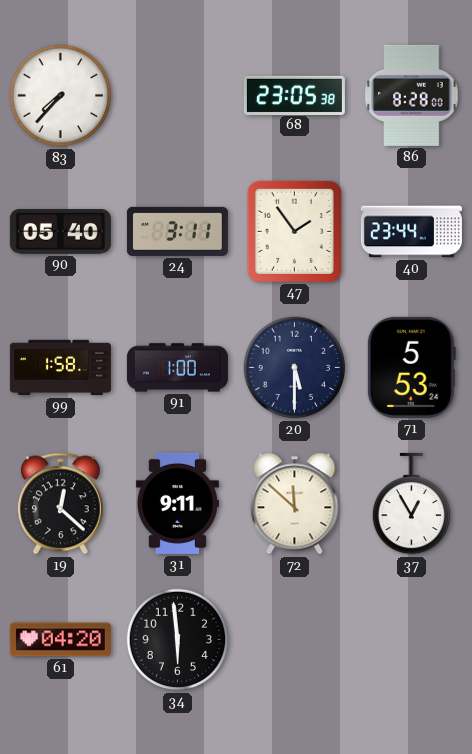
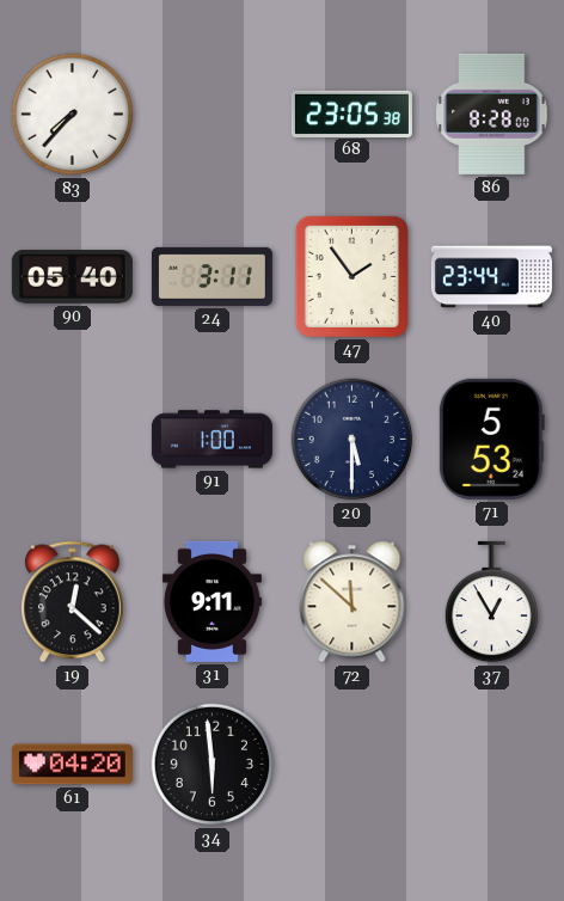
99: 1:58 -> none
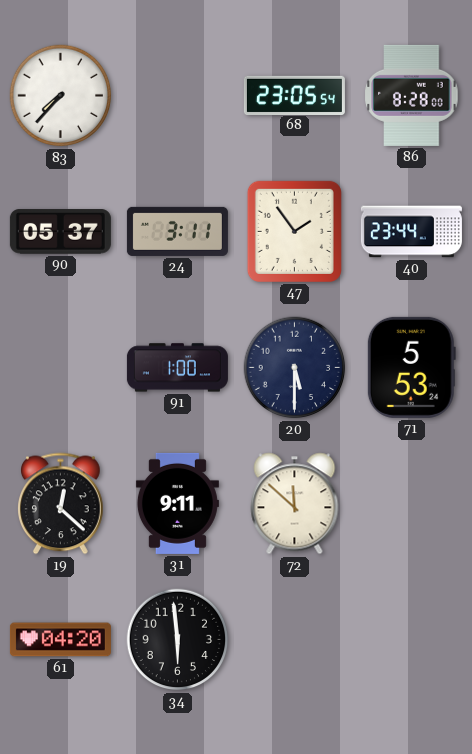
68: 23:05:38 -> 23:05:54
90: 05:40 -> 05:37
37: 12:55 -> none
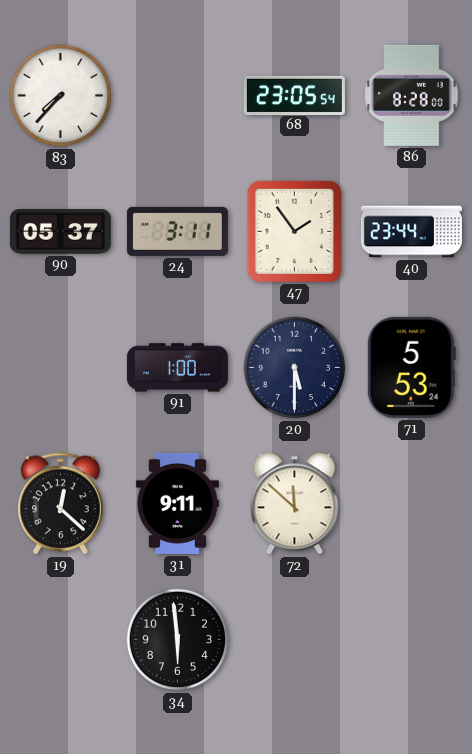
61: 04:20 -> none
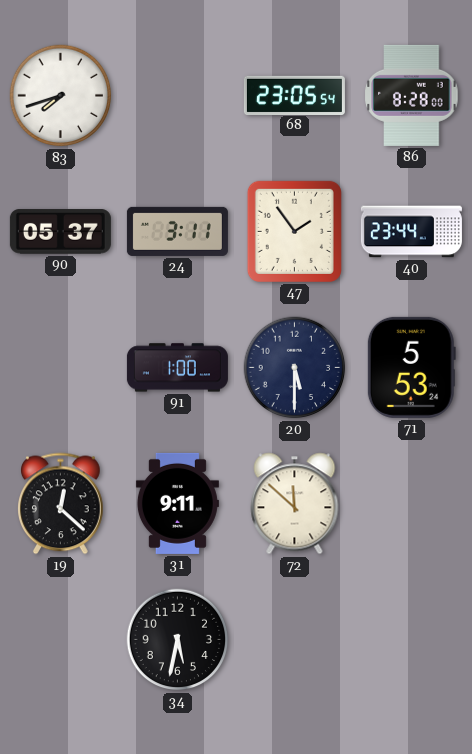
83: 7:37 -> 7:42
34: 5:59 -> 5:32
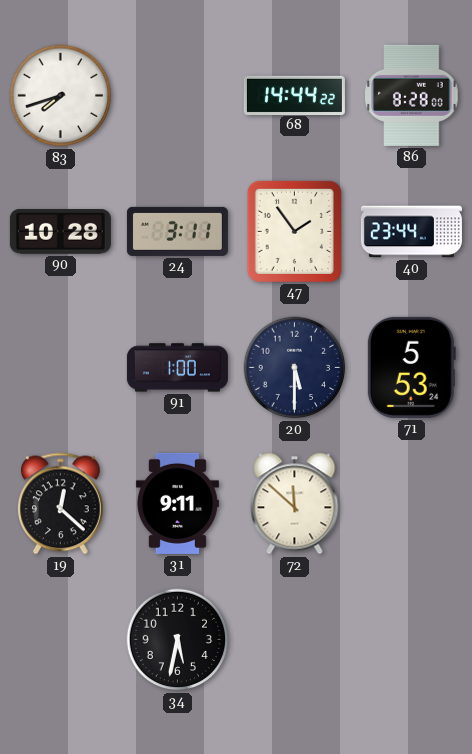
68: 23:05 -> 14:44
90: 05:37 -> 10:28
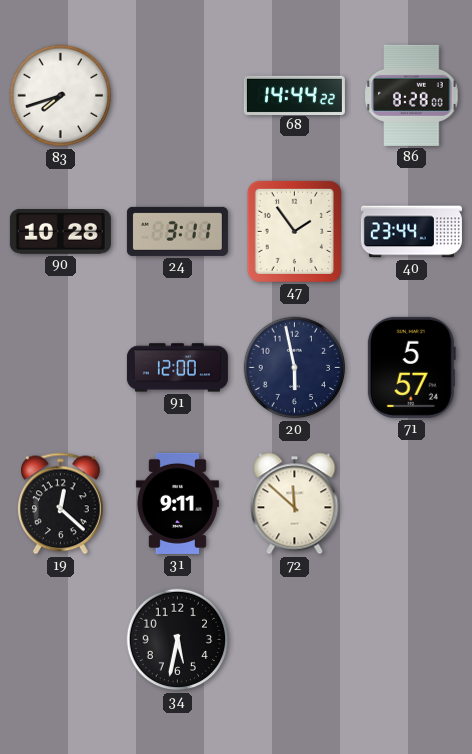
91: 1:00 -> 12:00
20: 5:30 -> 5:58
71: 5:53 -> 5:57
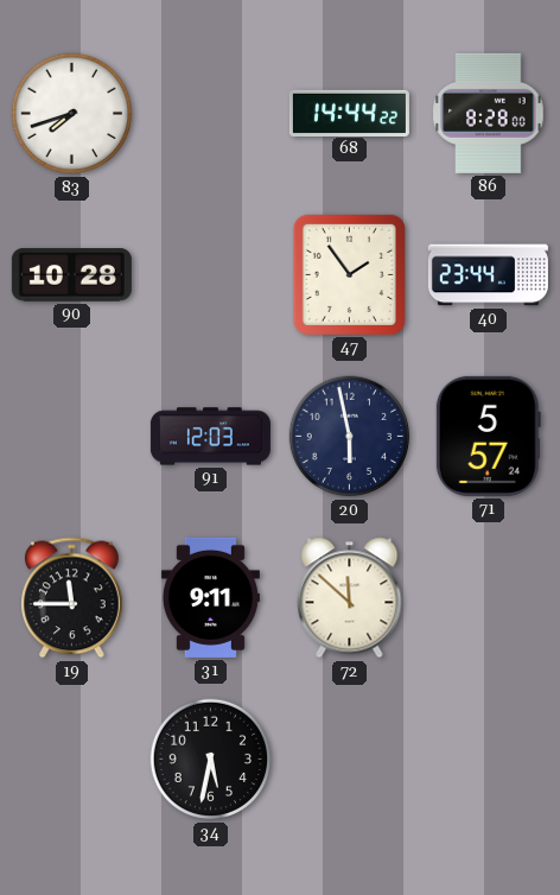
24: 3:11 -> none
91: 12:00 -> 12:03
19: 12:22 -> 11:45
